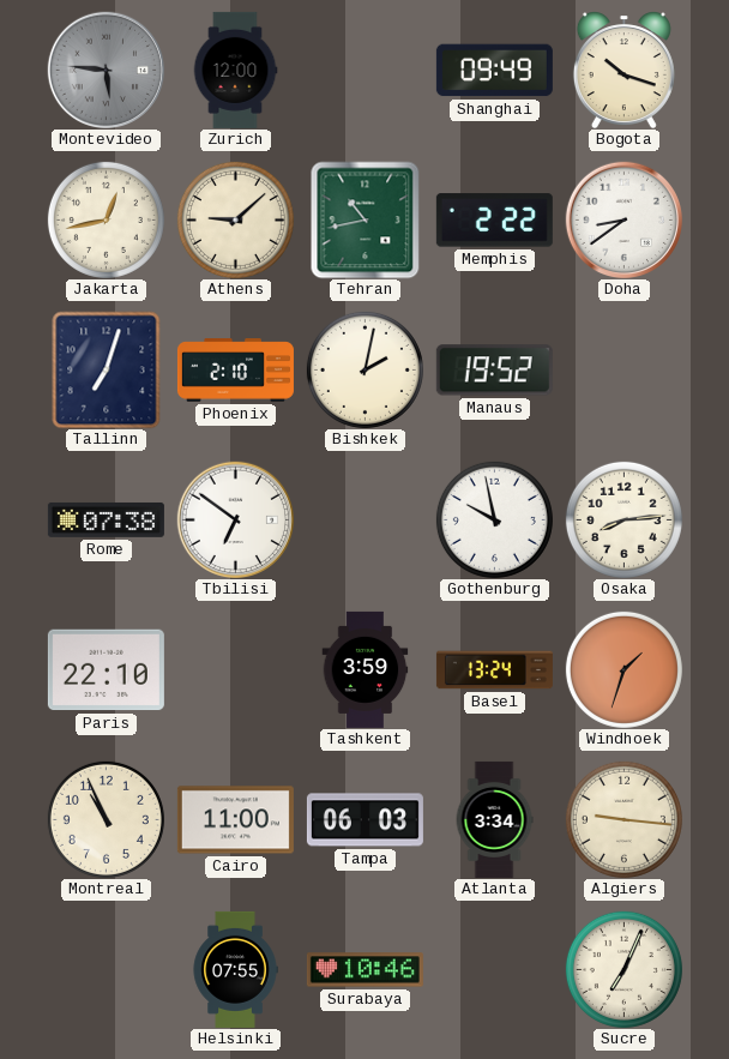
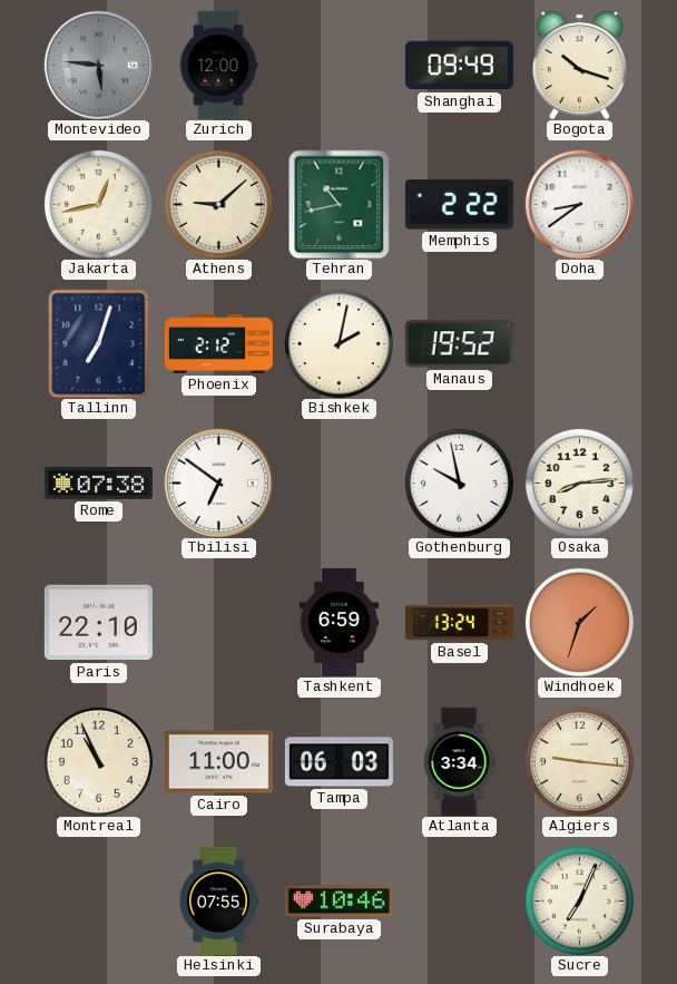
Phoenix: 2:10 -> 2:12
Tashkent: 3:59 -> 6:59
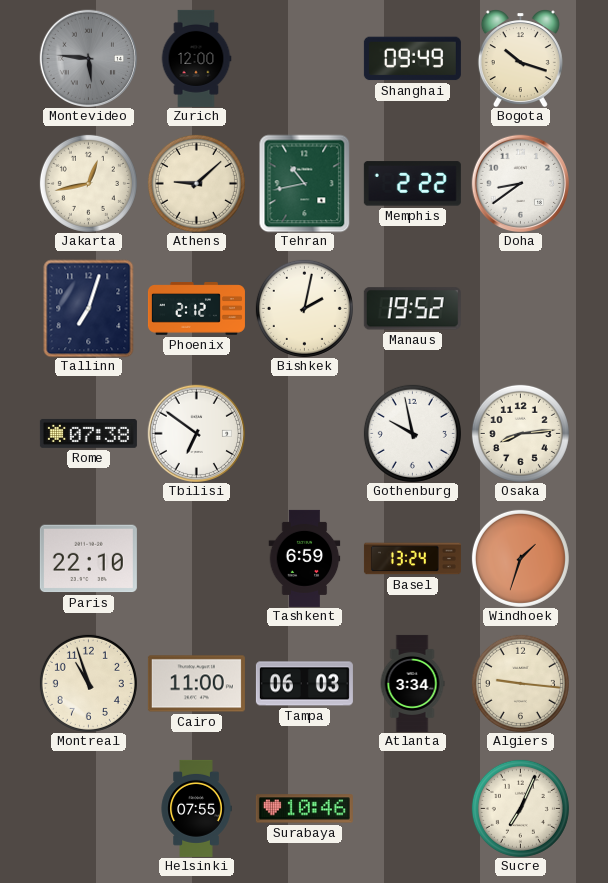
Montreal: 10:56 -> 10:57
